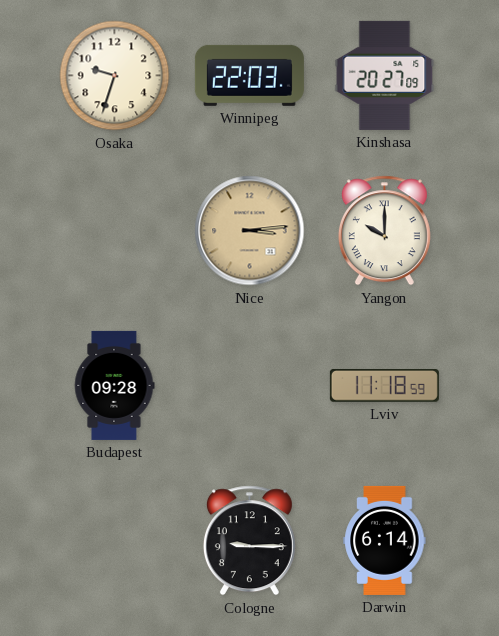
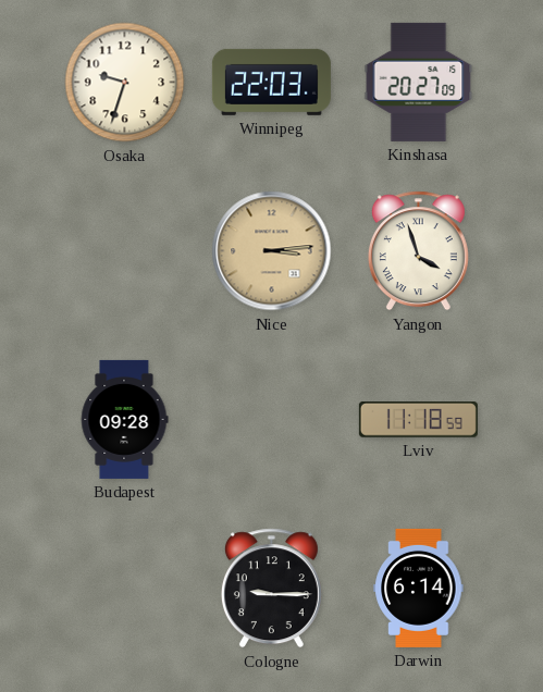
Yangon: 10:00 -> 3:57
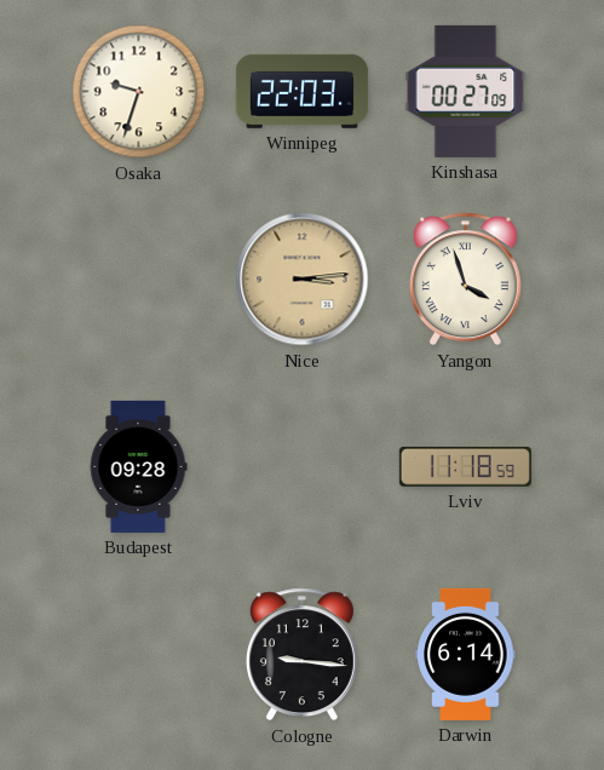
Kinshasa: 20:27 -> 00:27
Cologne: 9:15 -> 9:16
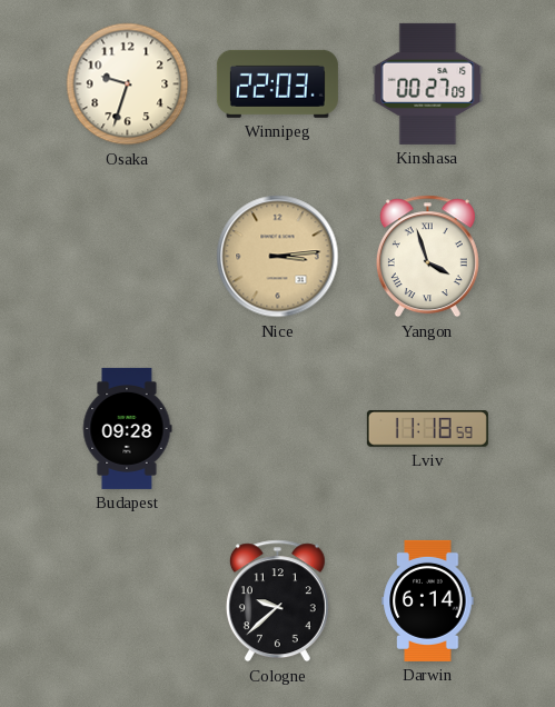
Cologne: 9:16 -> 9:38
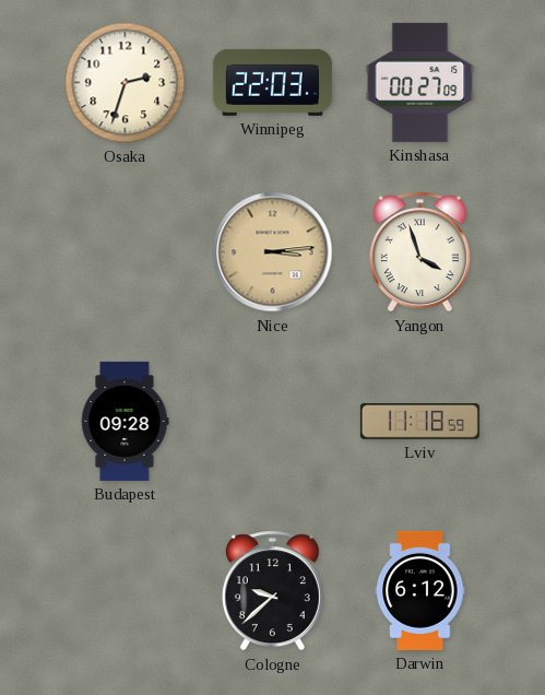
Osaka: 9:33 -> 2:33
Darwin: 6:14 -> 6:12
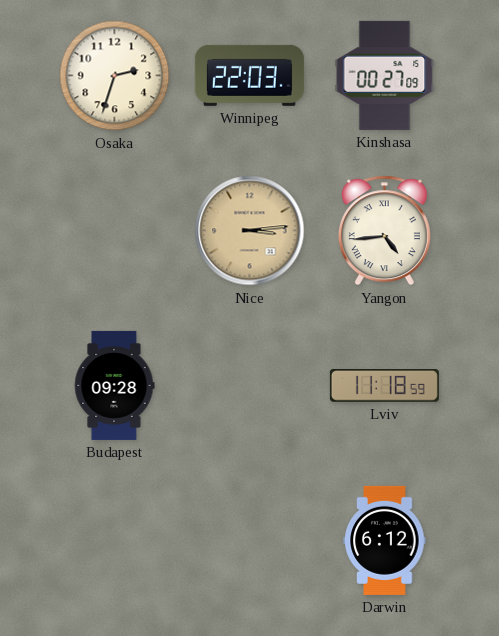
Yangon: 3:57 -> 4:44
Cologne: 9:38 -> none
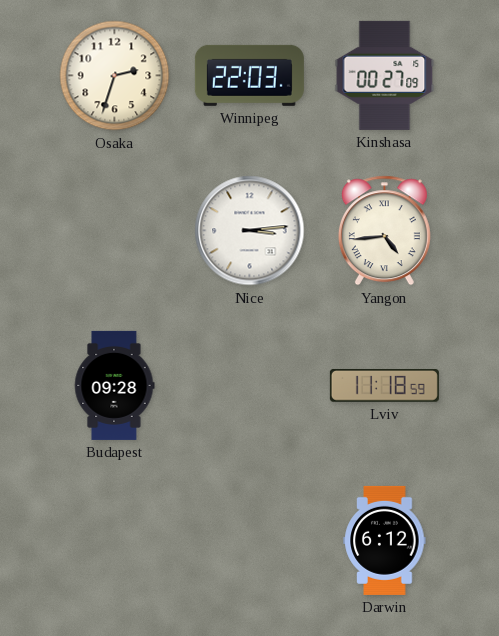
Nice dial: champagne -> white
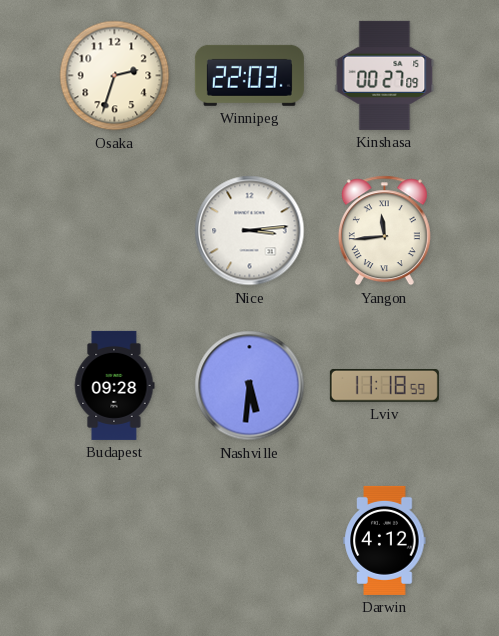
Yangon: 4:44 -> 11:44
Nashville: none -> 5:31
Darwin: 6:12 -> 4:12
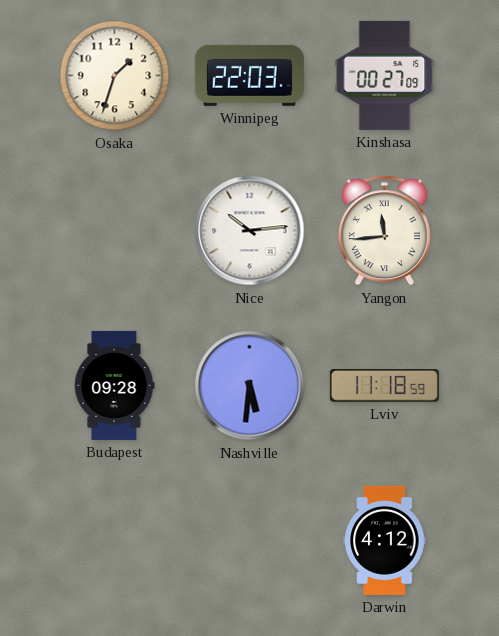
Osaka: 2:33 -> 1:33
Nice: 3:14 -> 10:14
